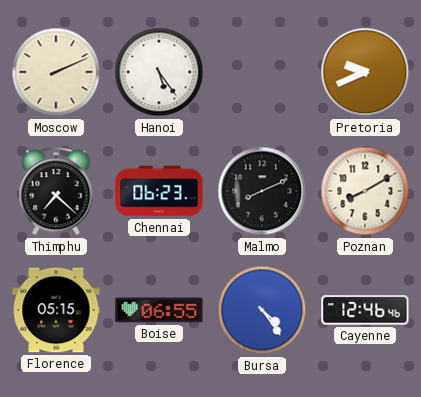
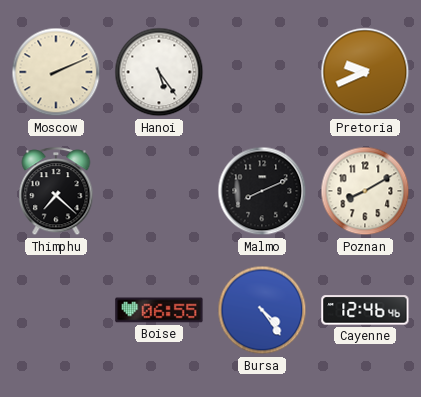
Chennai: 06:23 -> none
Florence: 05:15 -> none
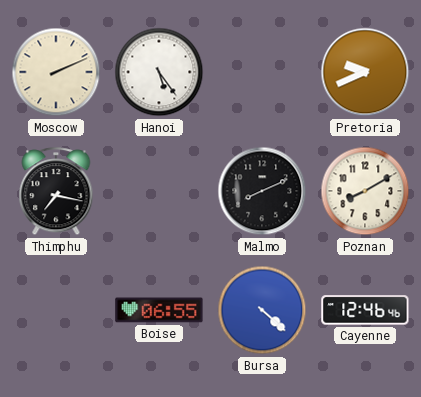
Thimphu: 7:22 -> 7:17
Bursa: 4:24 -> 4:22
